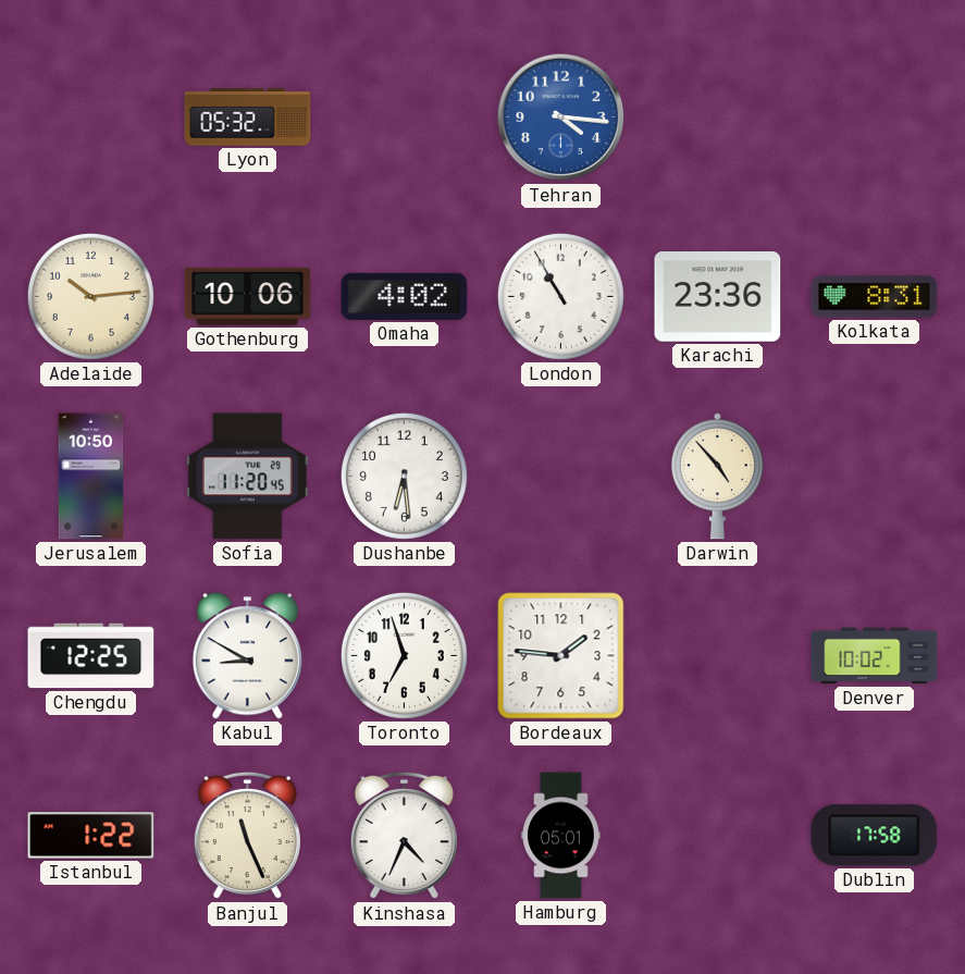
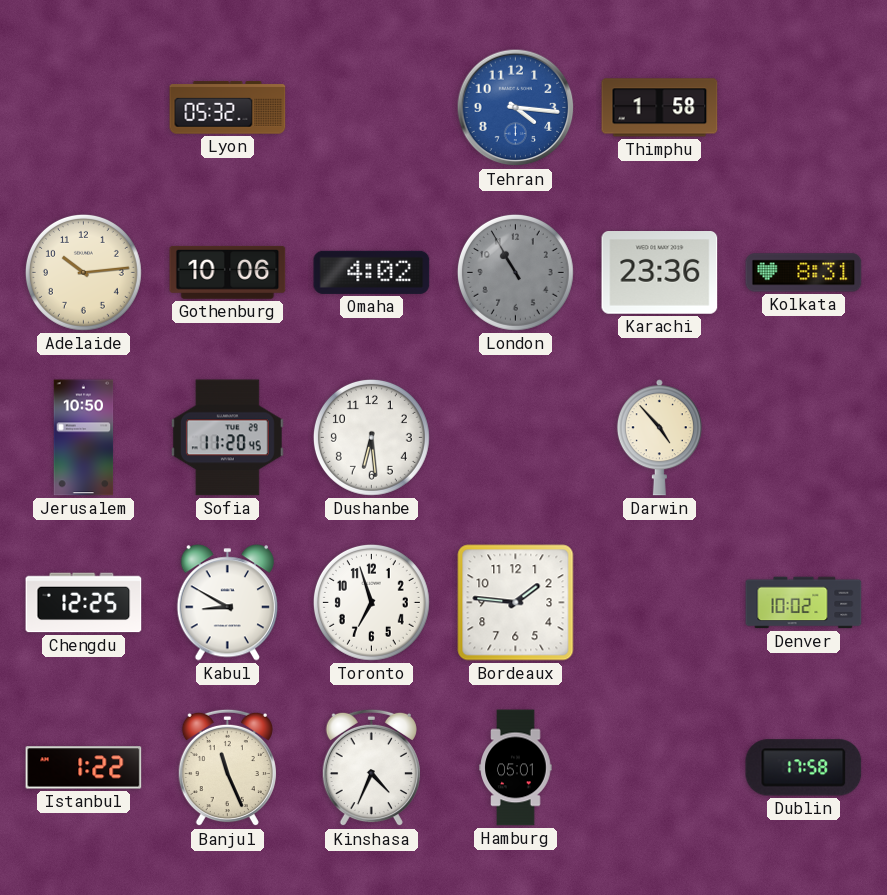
Thimphu: none -> 1:58
London dial: white -> grey
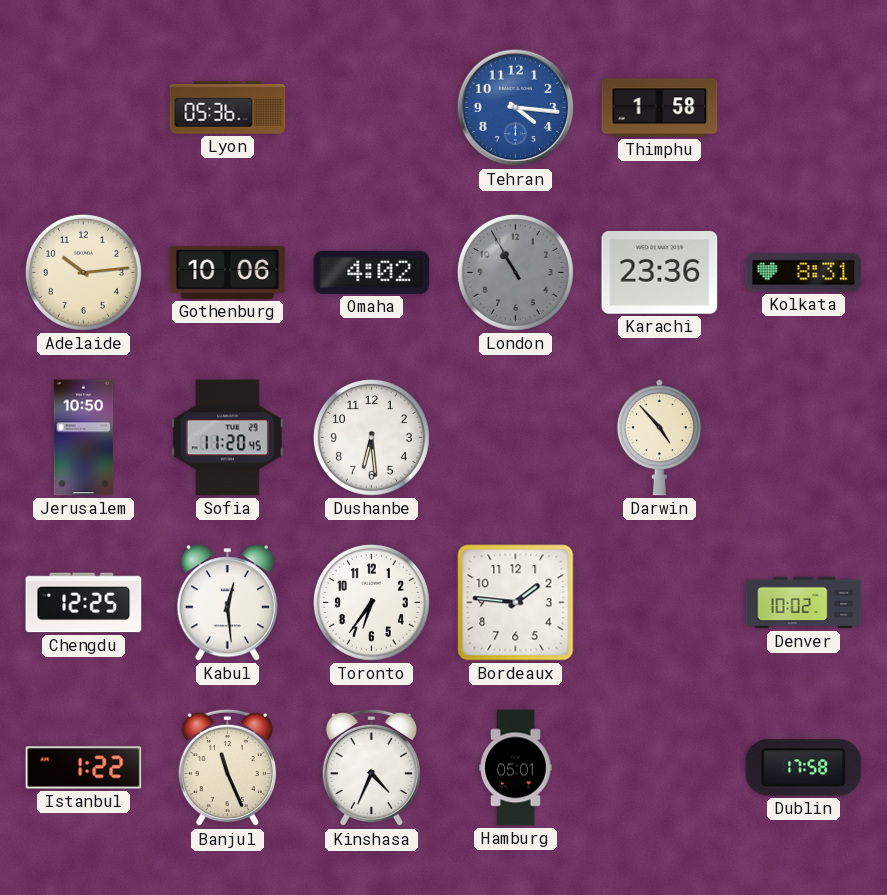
Lyon: 05:32 -> 05:36
Kabul: 8:50 -> 12:29
Toronto: 6:57 -> 6:36
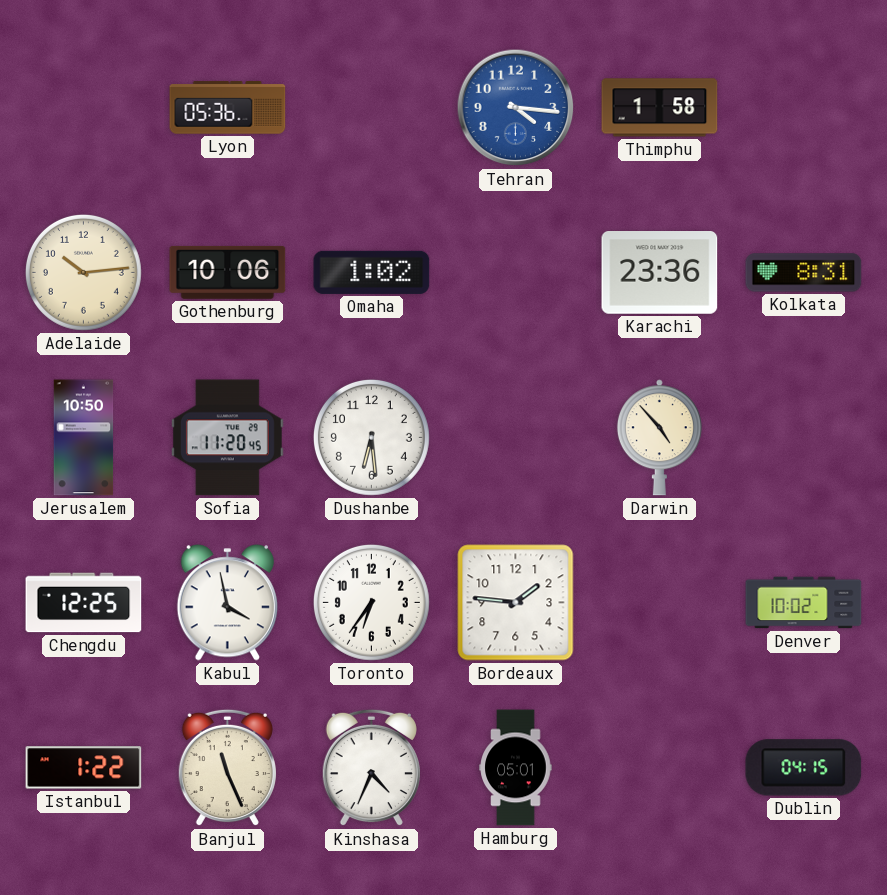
Omaha: 4:02 -> 1:02
London: 10:55 -> none
Kabul: 12:29 -> 3:58
Dublin: 17:58 -> 04:15
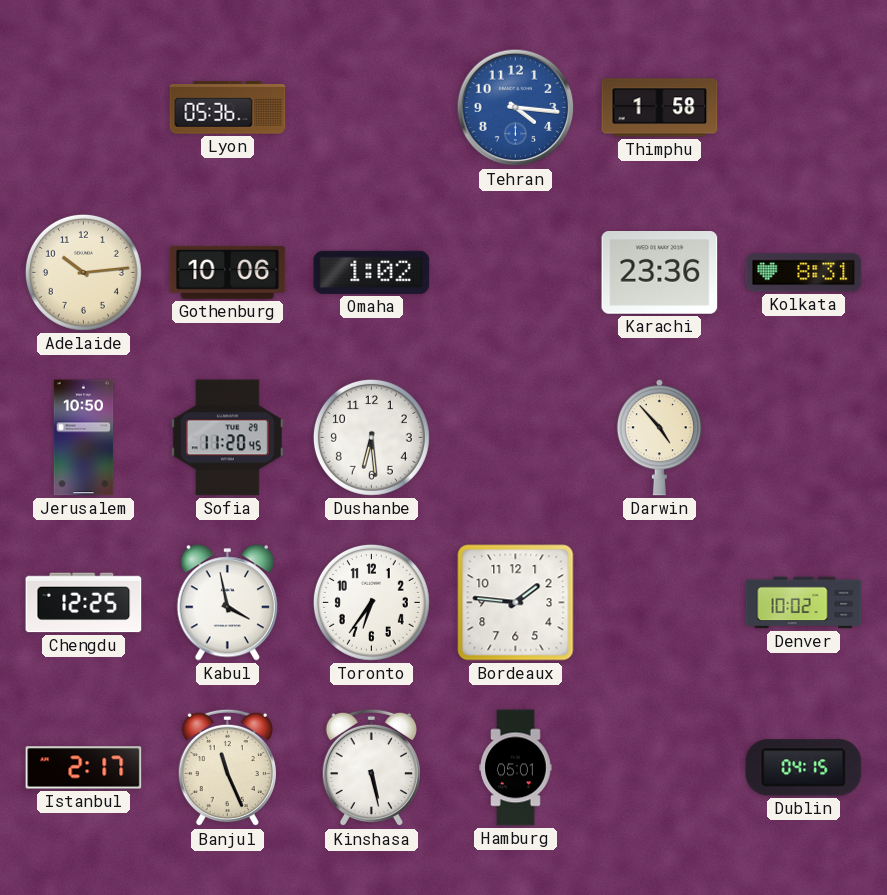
Istanbul: 1:22 -> 2:17
Kinshasa: 4:34 -> 5:28
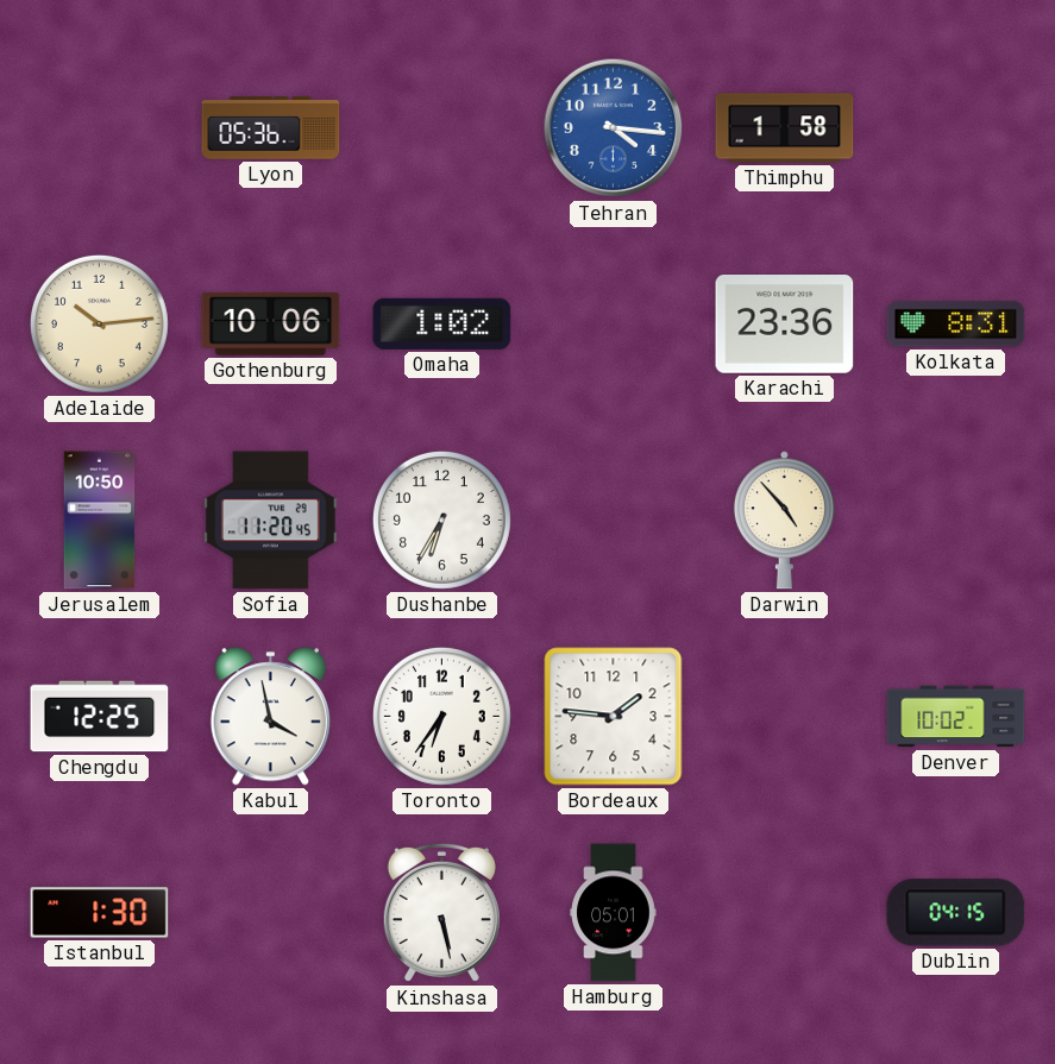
Dushanbe: 6:29 -> 6:35
Istanbul: 2:17 -> 1:30
Banjul: 11:26 -> none
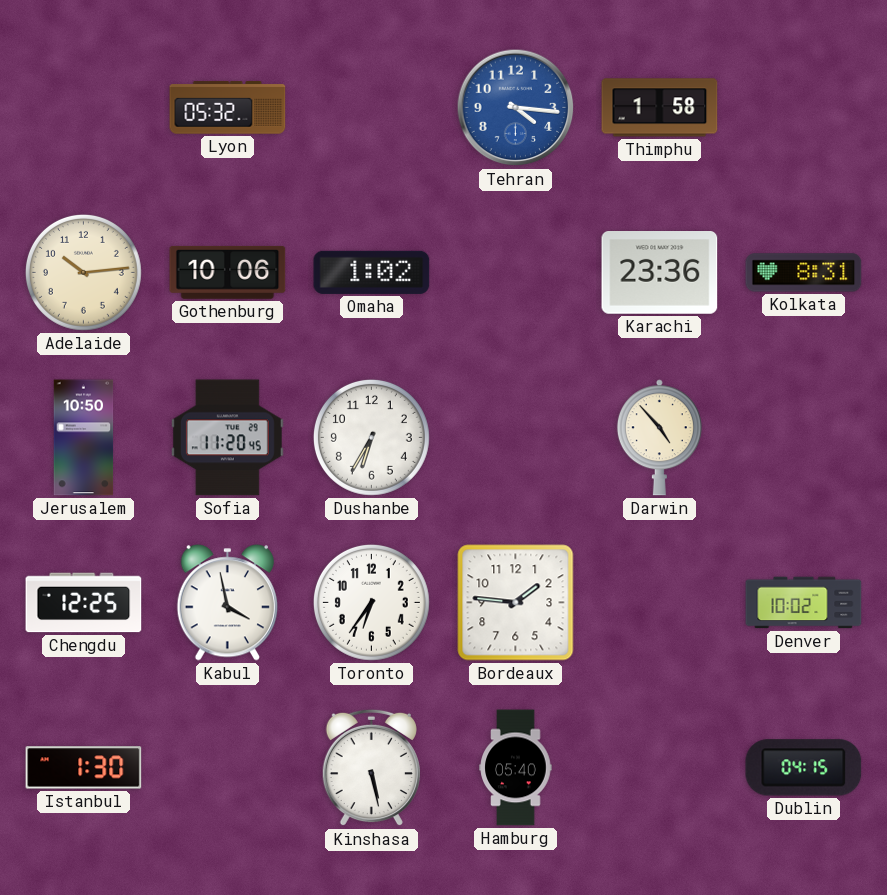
Lyon: 05:36 -> 05:32
Hamburg: 05:01 -> 05:40
